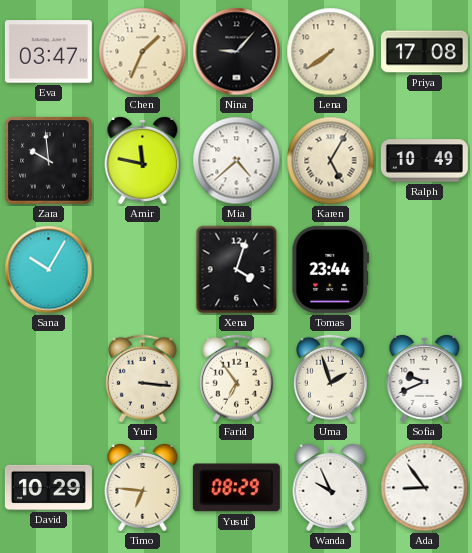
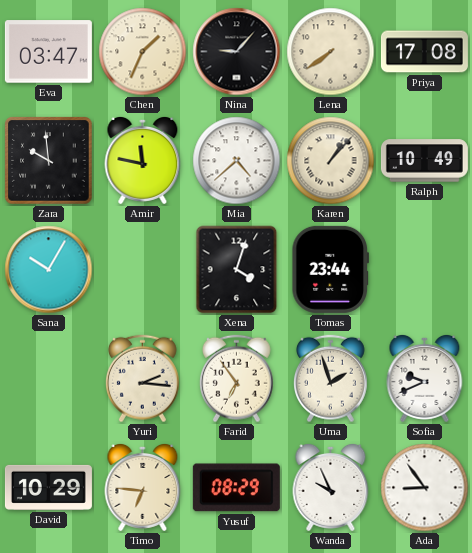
Karen: 5:05 -> 1:07
Yuri: 3:16 -> 2:16
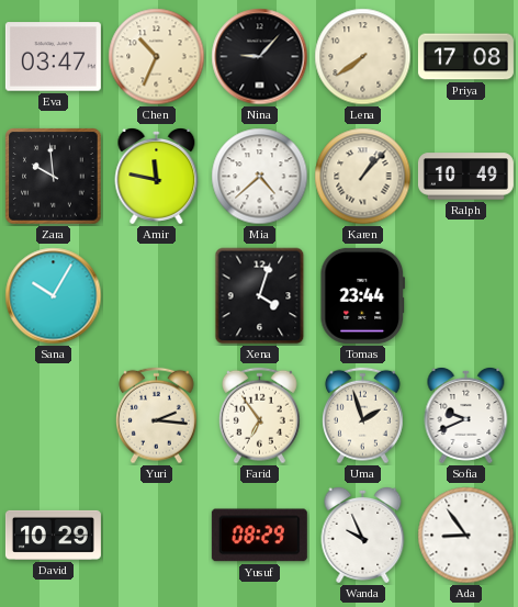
Chen: 1:34 -> 10:34
Timo: 6:46 -> none
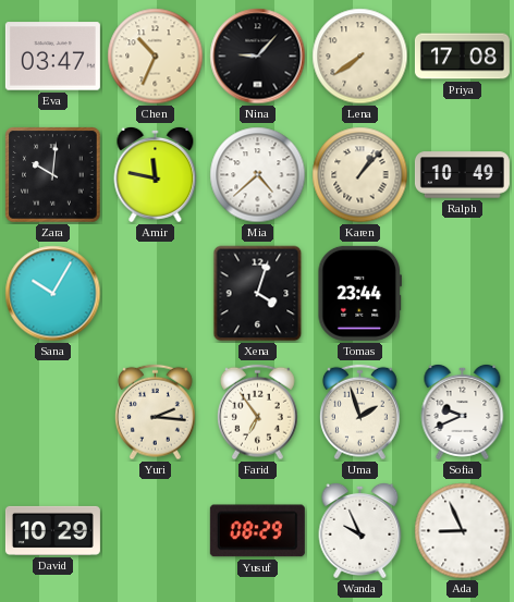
Zara: 9:59 -> 10:01
Ada: 8:54 -> 8:56
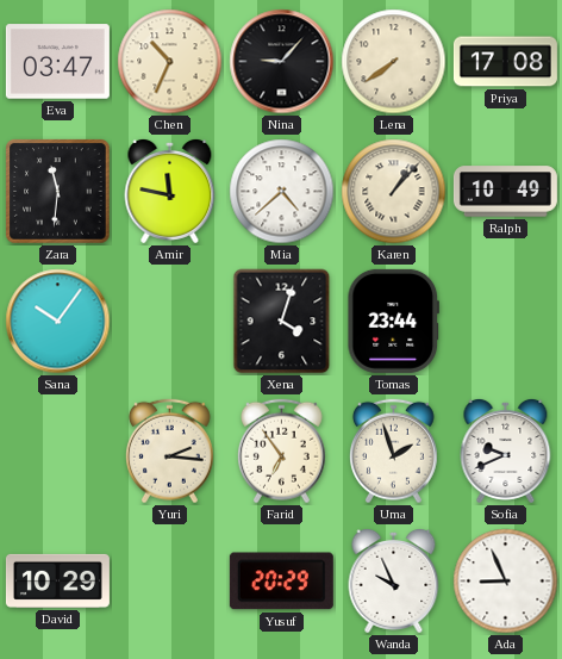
Zara: 10:01 -> 11:31
Sana: 10:05 -> 10:06
Yusuf: 08:29 -> 20:29
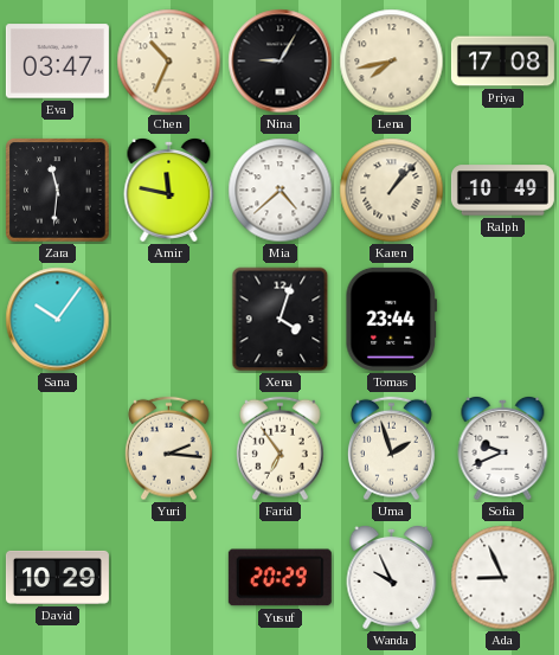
Nina: 9:07 -> 9:05
Lena: 7:39 -> 7:43
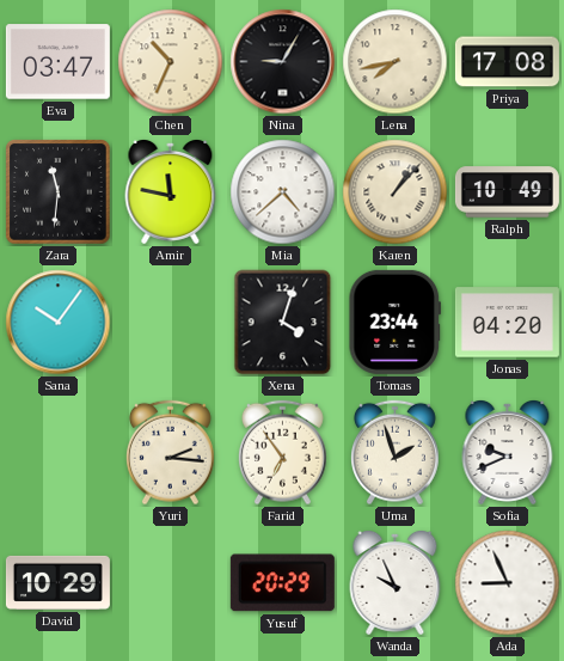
Jonas: none -> 04:20
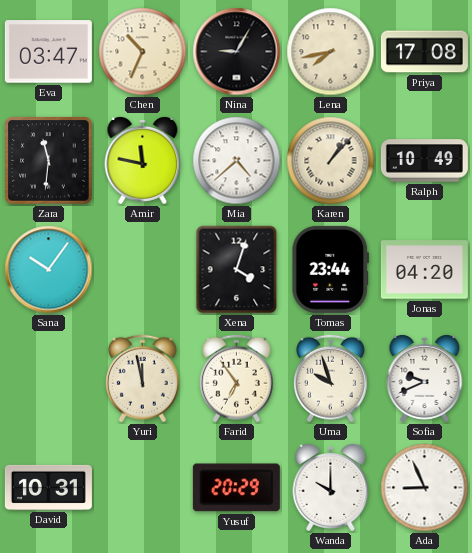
Yuri: 2:16 -> 11:58
Uma: 1:57 -> 9:57
David: 10:29 -> 10:31
Wanda: 9:56 -> 10:00
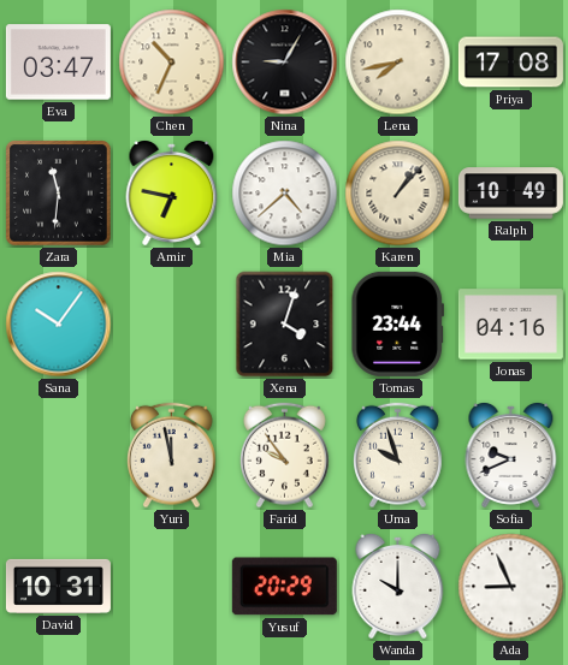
Amir: 11:47 -> 6:47
Jonas: 04:20 -> 04:16
Farid: 6:54 -> 9:54
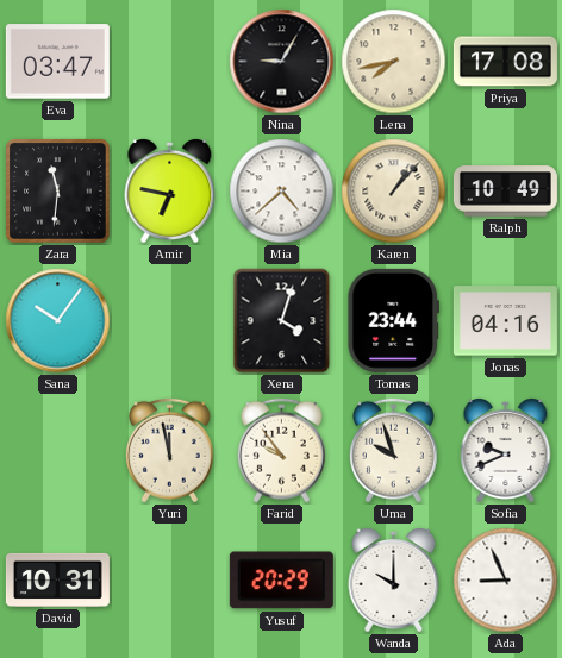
Chen: 10:34 -> none
